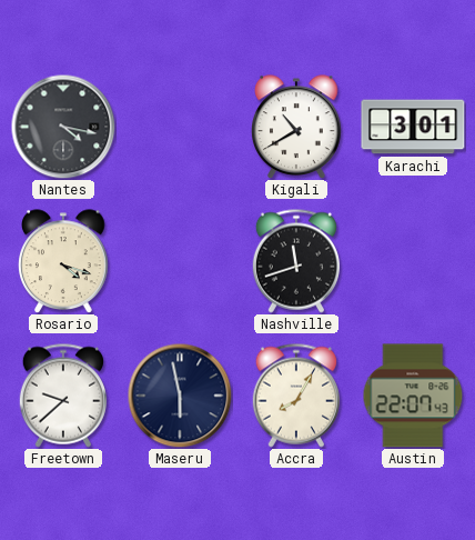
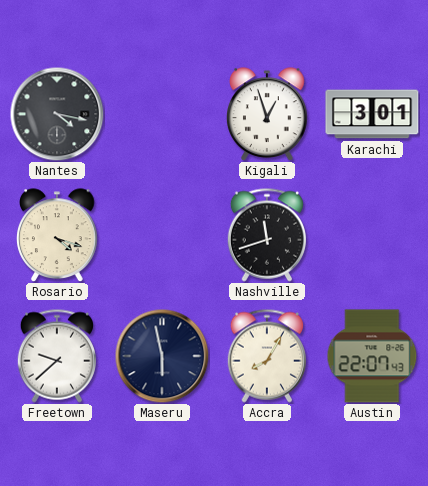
Kigali: 10:40 -> 12:57
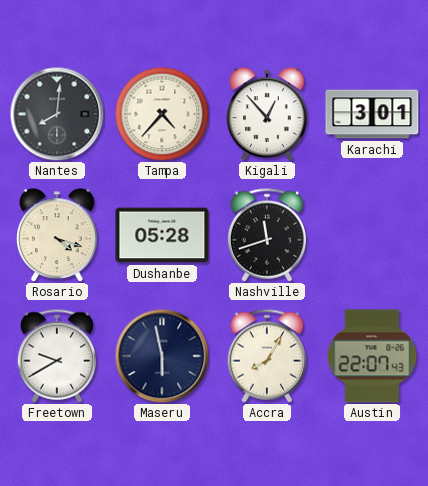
Nantes: 4:17 -> 8:01
Tampa: none -> 4:37
Kigali: 12:57 -> 12:53
Dushanbe: none -> 05:28
Freetown: 9:38 -> 9:40
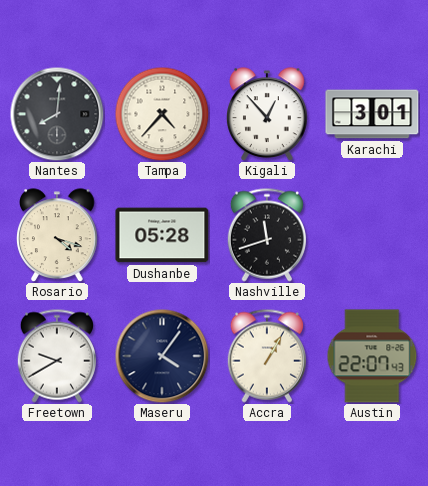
Maseru: 5:58 -> 4:06
Accra: 8:05 -> 1:05
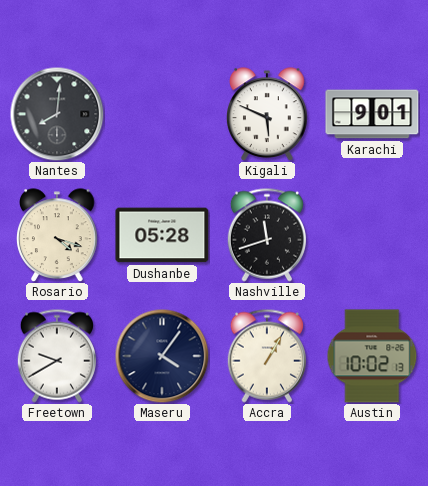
Tampa: 4:37 -> none
Kigali: 12:53 -> 5:49
Karachi: 3:01 -> 9:01
Austin: 22:07 -> 10:02
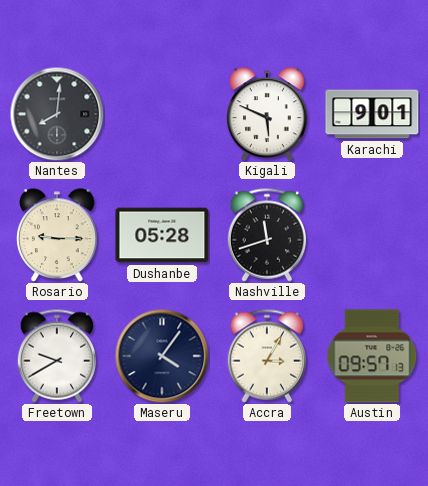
Rosario: 4:18 -> 9:15
Accra: 1:05 -> 3:05
Austin: 10:02 -> 09:57
